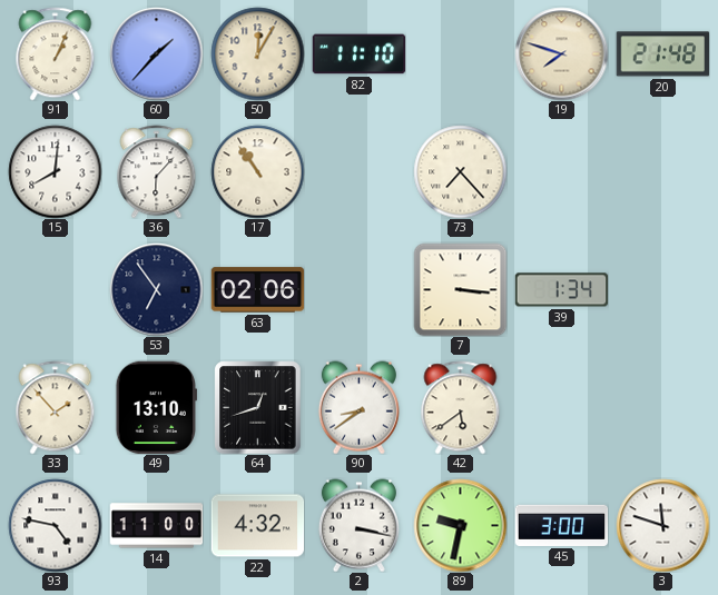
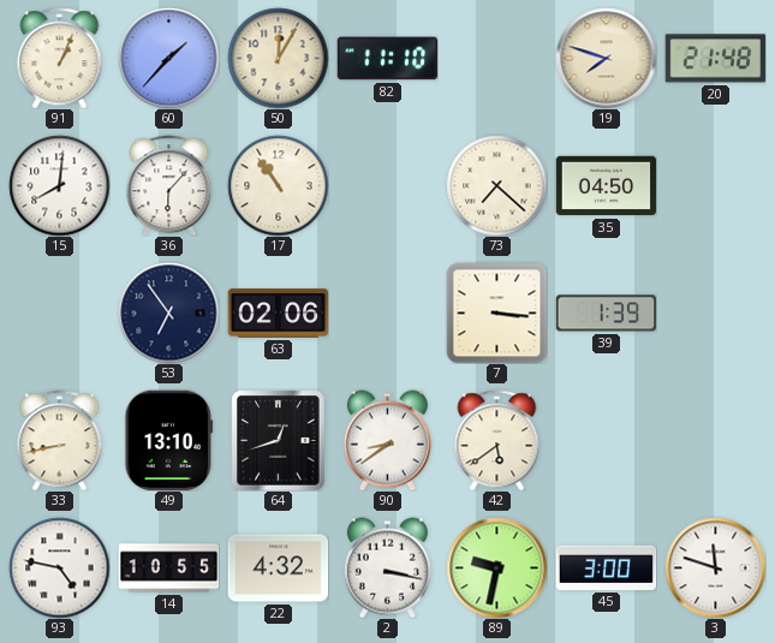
73: 7:23 -> 7:22
35: none -> 04:50
39: 1:34 -> 1:39
33: 1:53 -> 8:43
14: 11:00 -> 10:55
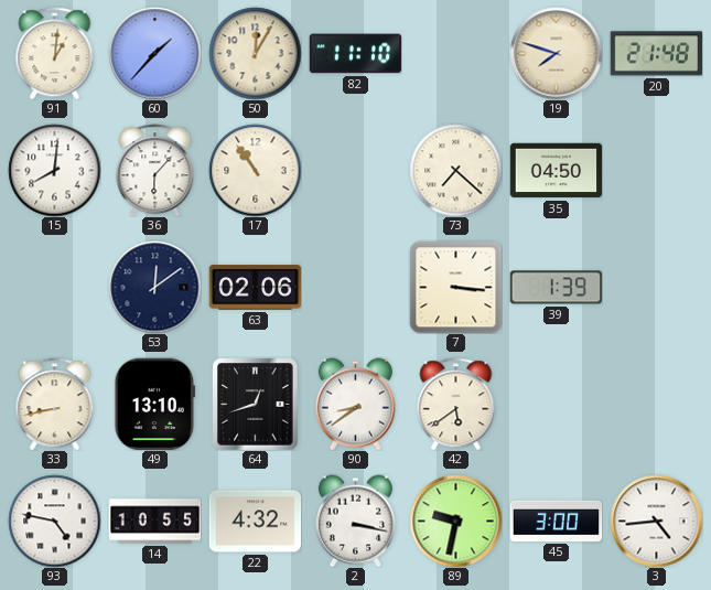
91: 1:04 -> 1:01
53: 6:54 -> 12:09
3: 11:48 -> 4:44
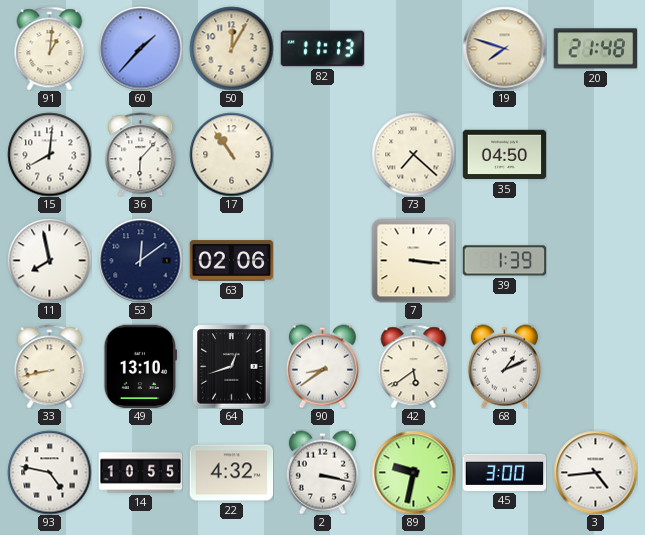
82: 11:10 -> 11:13
11: none -> 7:58
68: none -> 1:11
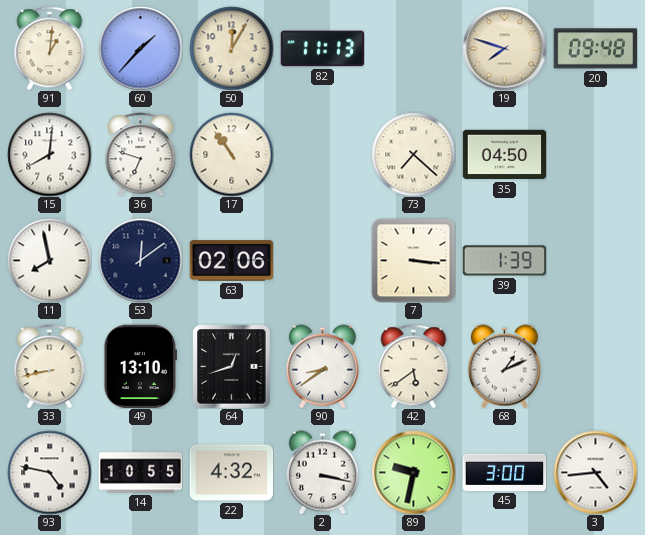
20: 21:48 -> 09:48
36: 6:07 -> 6:48
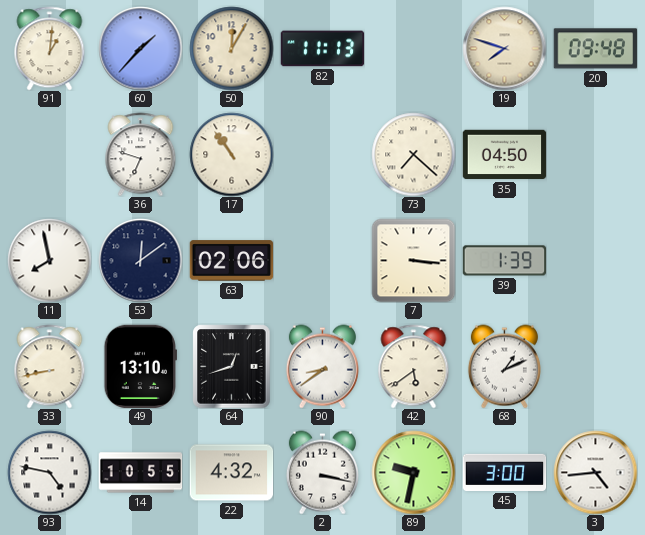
15: 8:01 -> none
